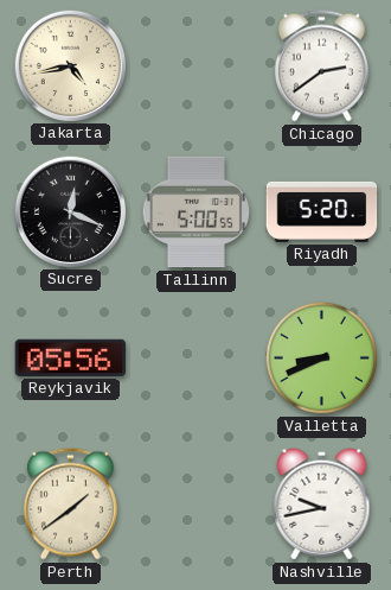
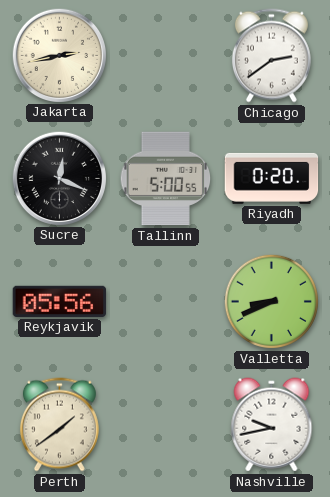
Jakarta: 4:43 -> 2:43
Riyadh: 5:20 -> 0:20
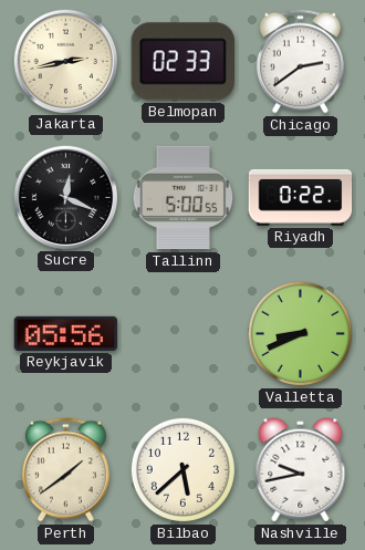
Belmopan: none -> 02:33
Riyadh: 0:20 -> 0:22
Bilbao: none -> 5:38
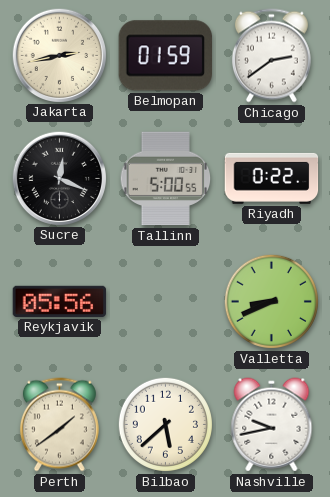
Belmopan: 02:33 -> 01:59
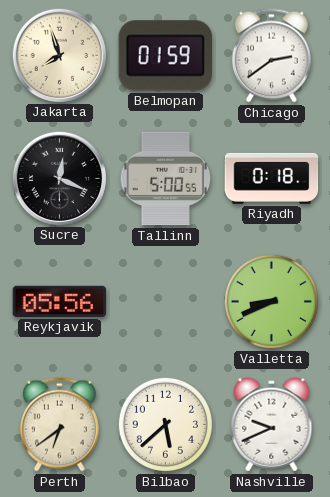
Jakarta: 2:43 -> 7:57
Riyadh: 0:22 -> 0:18
Perth: 1:39 -> 6:39
Nashville: 9:43 -> 9:41
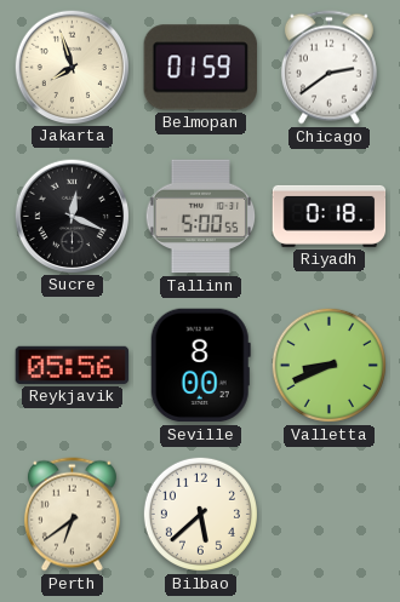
Seville: none -> 8:00
Nashville: 9:41 -> none
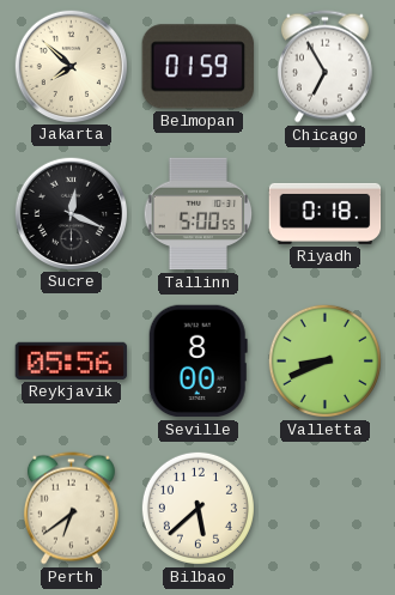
Jakarta: 7:57 -> 7:52
Chicago: 2:39 -> 6:55
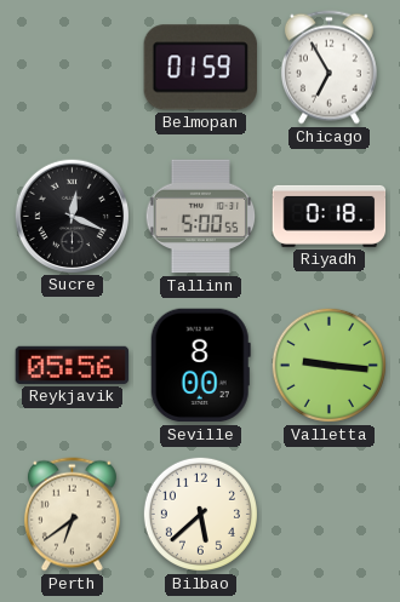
Jakarta: 7:52 -> none
Valletta: 8:41 -> 9:16
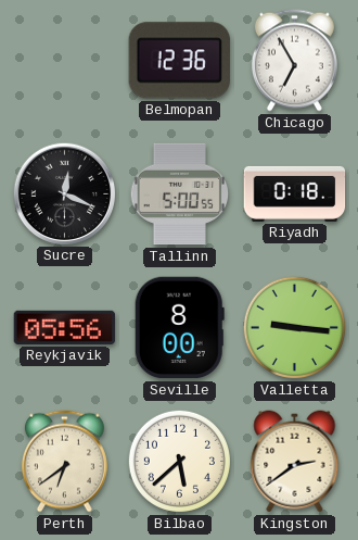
Belmopan: 01:59 -> 12:36
Kingston: none -> 2:39
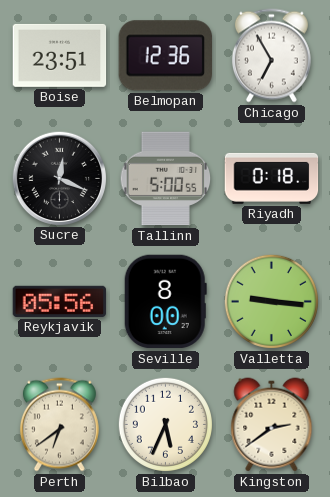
Boise: none -> 23:51
Bilbao: 5:38 -> 5:34
